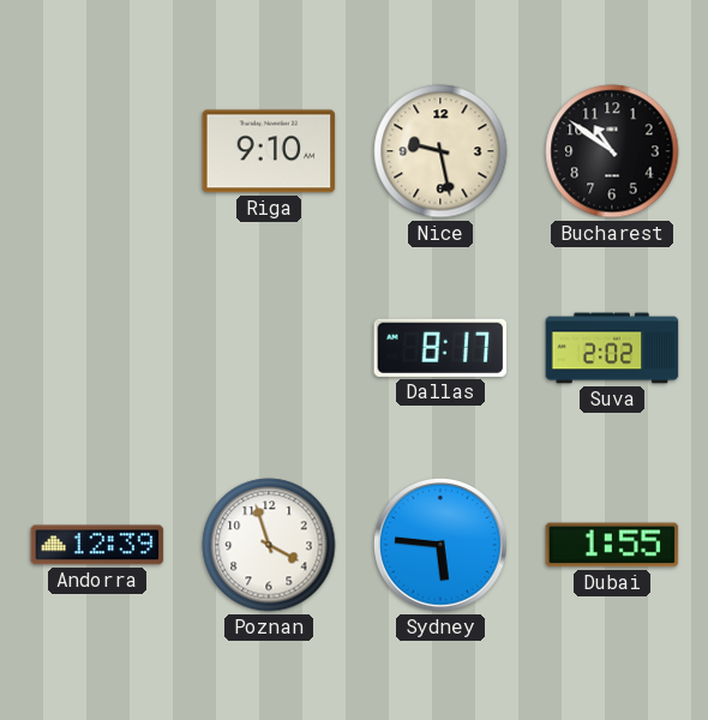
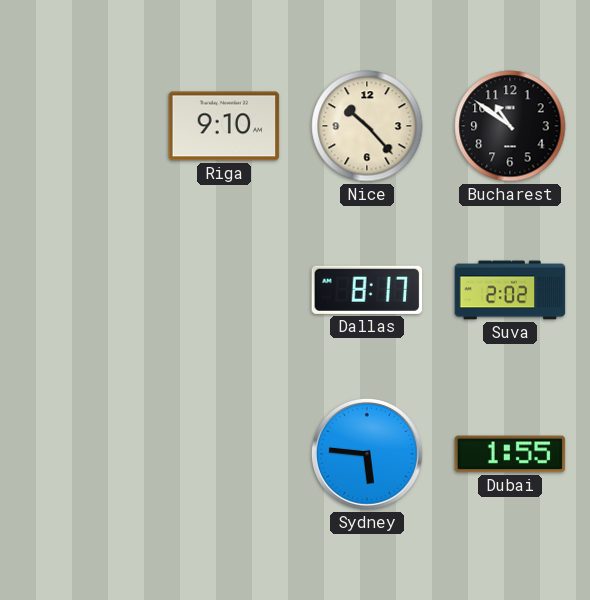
Nice: 9:28 -> 10:23
Andorra: 12:39 -> none
Poznan: 3:57 -> none
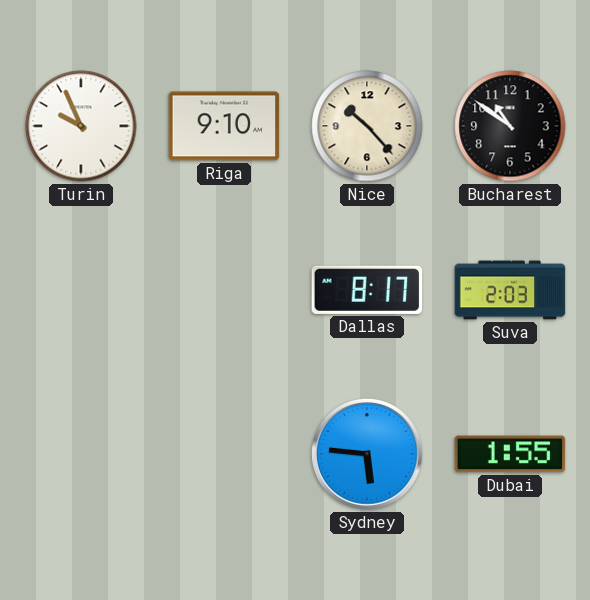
Turin: none -> 9:56
Suva: 2:02 -> 2:03
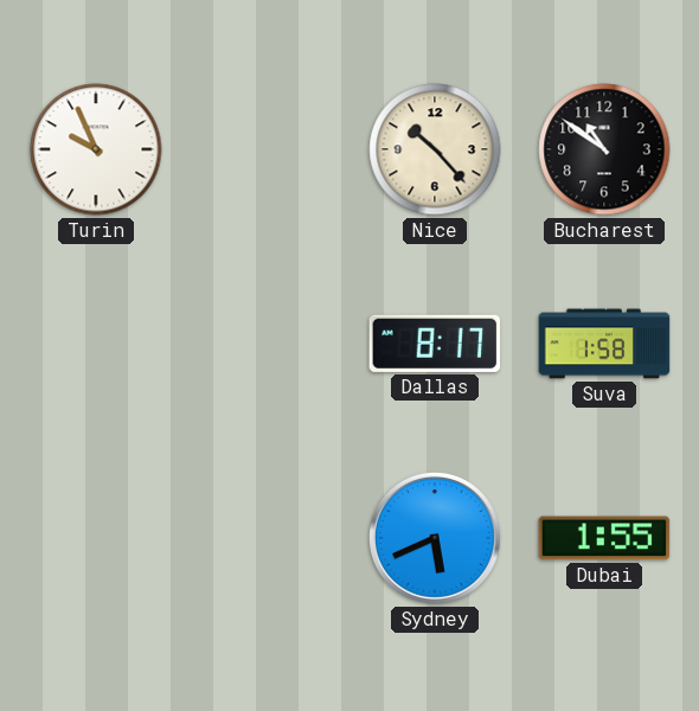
Riga: 9:10 -> none
Suva: 2:03 -> 1:58
Sydney: 5:46 -> 5:41
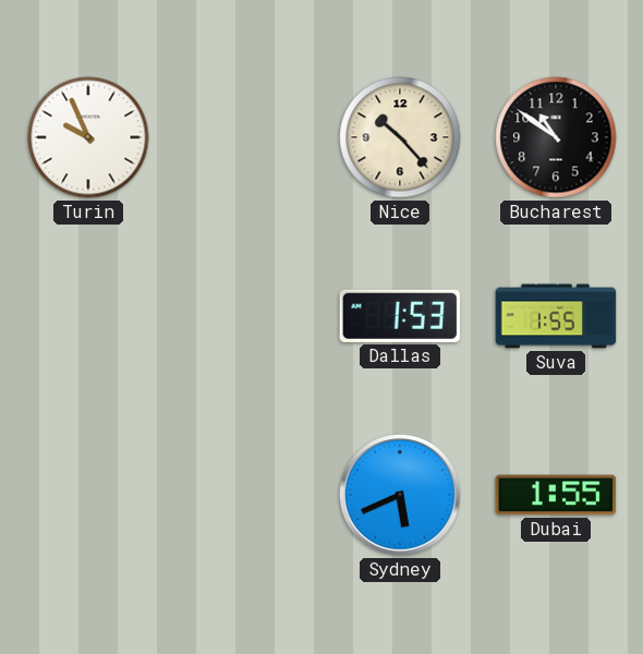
Dallas: 8:17 -> 1:53
Suva: 1:58 -> 1:55
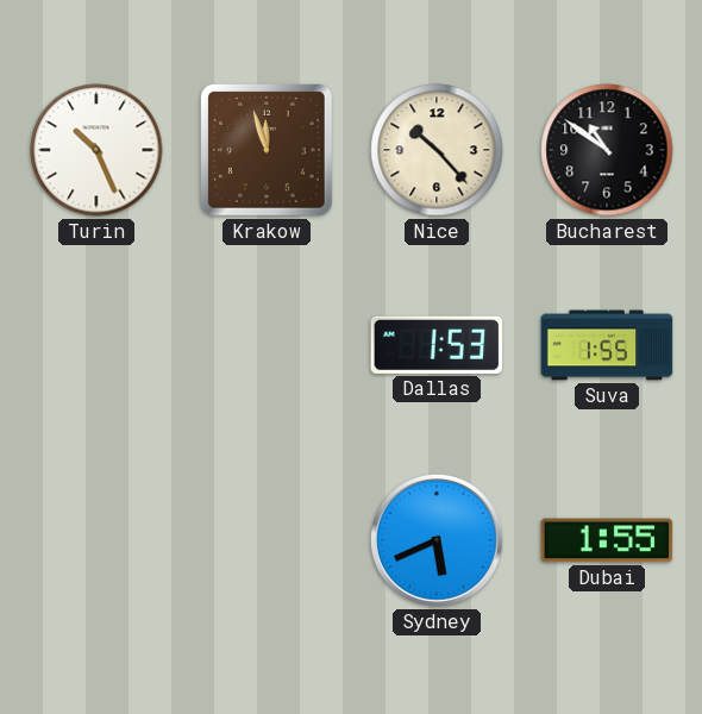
Turin: 9:56 -> 10:26
Krakow: none -> 11:57
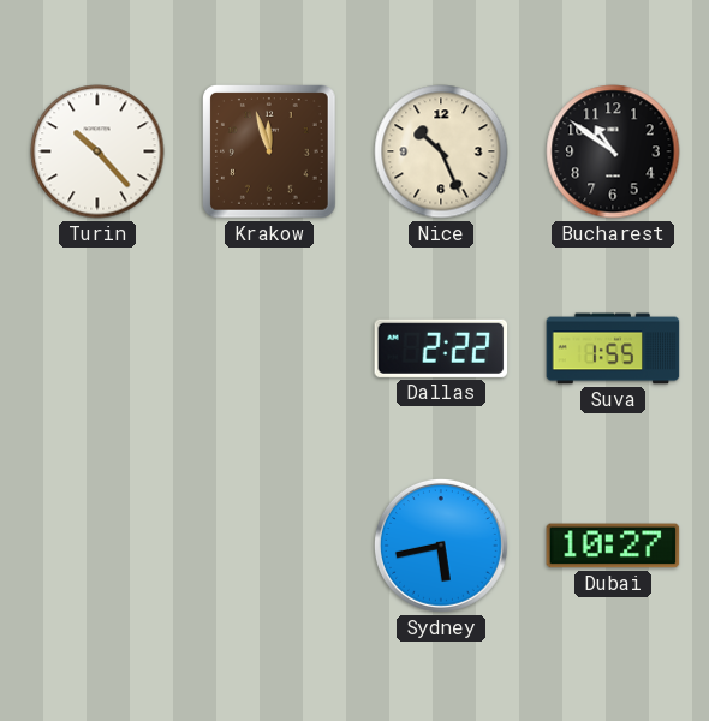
Turin: 10:26 -> 10:23
Nice: 10:23 -> 10:26
Dallas: 1:53 -> 2:22
Sydney: 5:41 -> 5:43
Dubai: 1:55 -> 10:27
